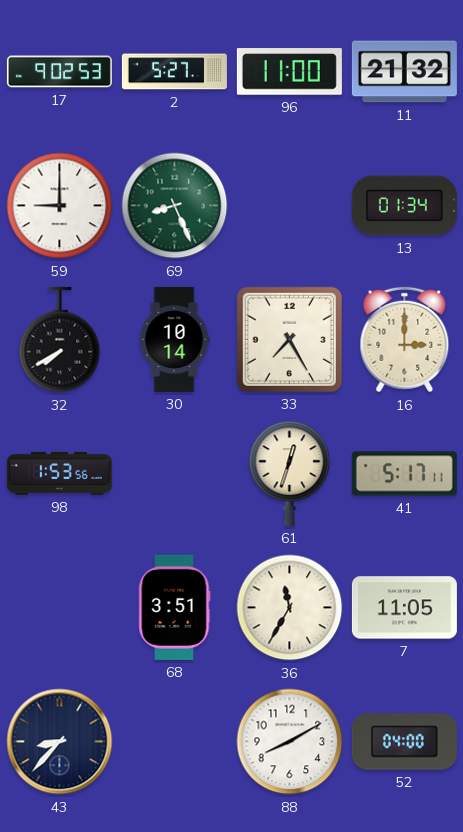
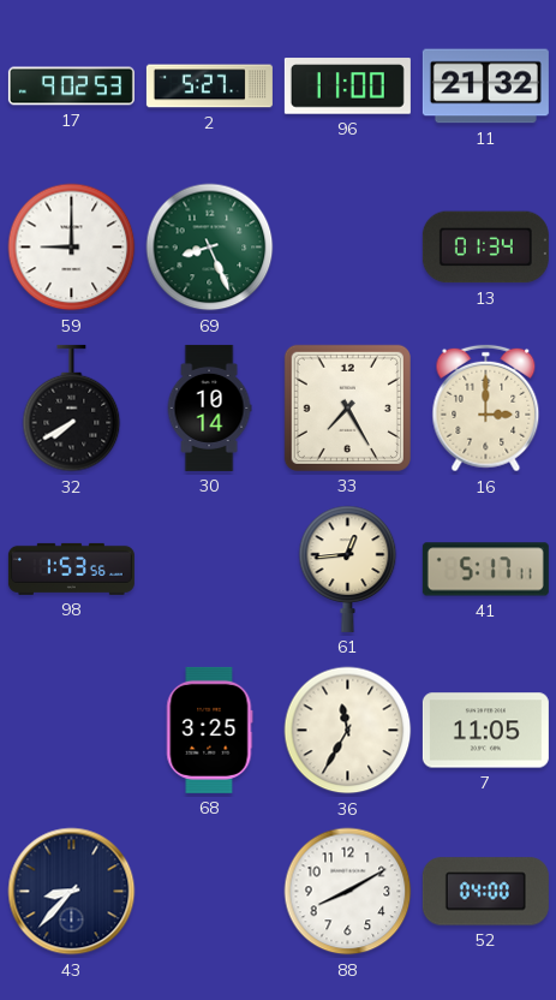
61: 12:33 -> 12:44
68: 3:51 -> 3:25
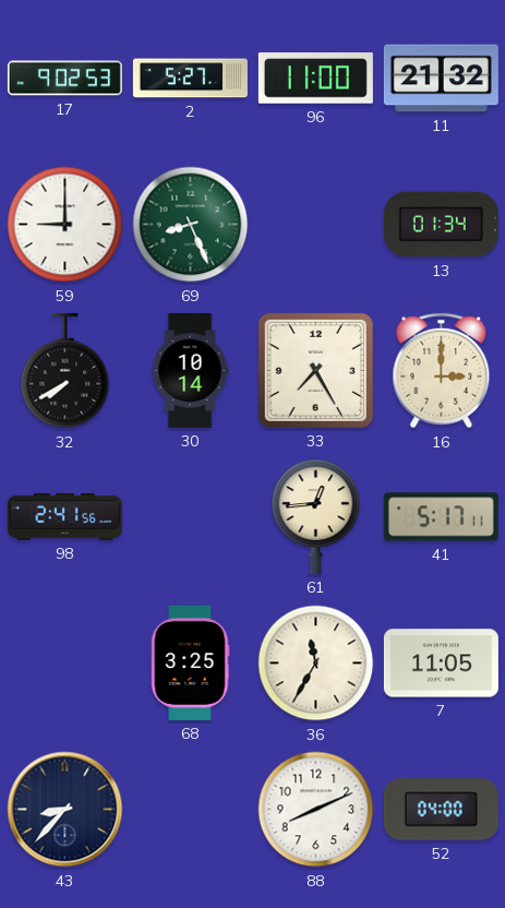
98: 1:53 -> 2:41
88: 8:10 -> 8:11
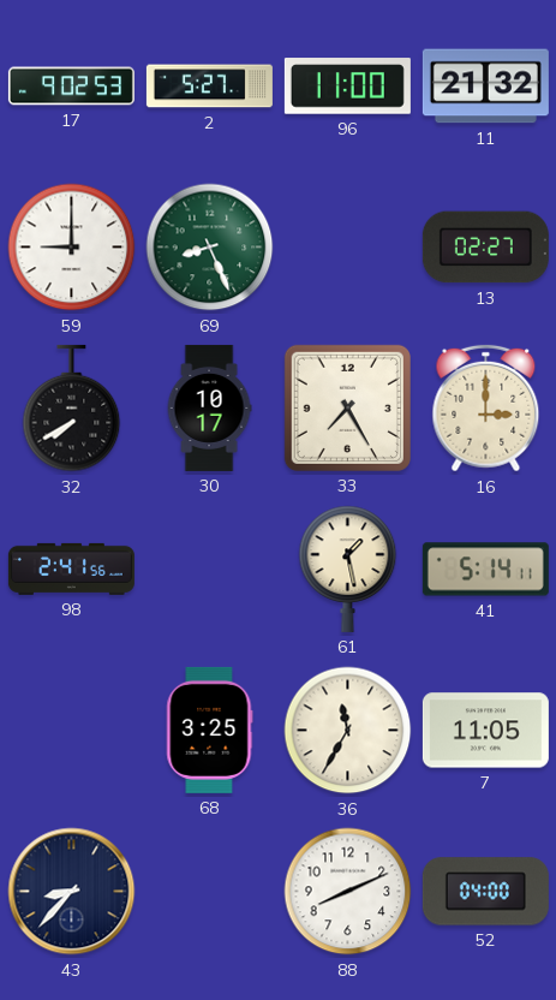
13: 01:34 -> 02:27
30: 10:14 -> 10:17
61: 12:44 -> 1:28
41: 5:17 -> 5:14
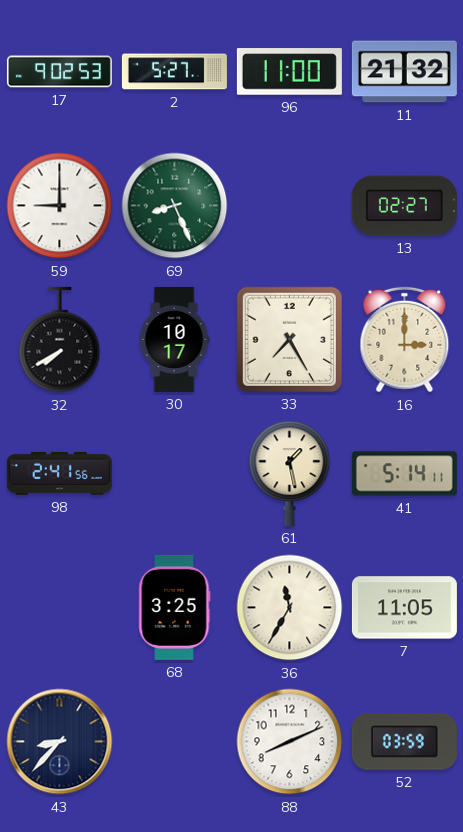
52: 04:00 -> 03:59
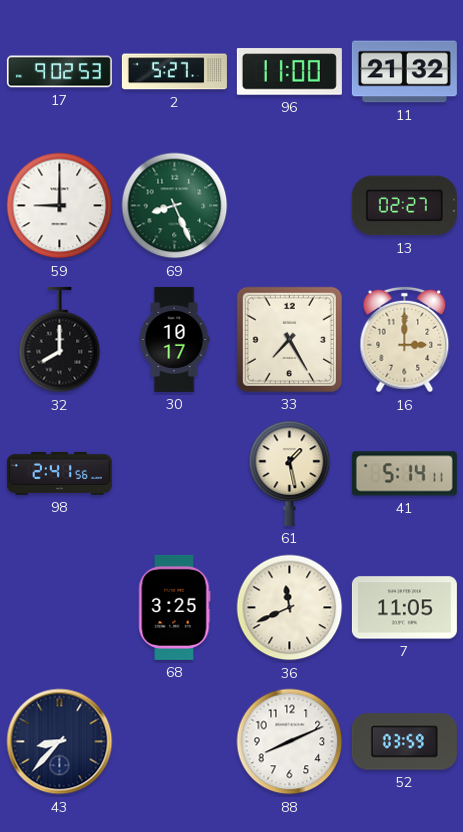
32: 7:40 -> 8:00
36: 11:35 -> 11:41
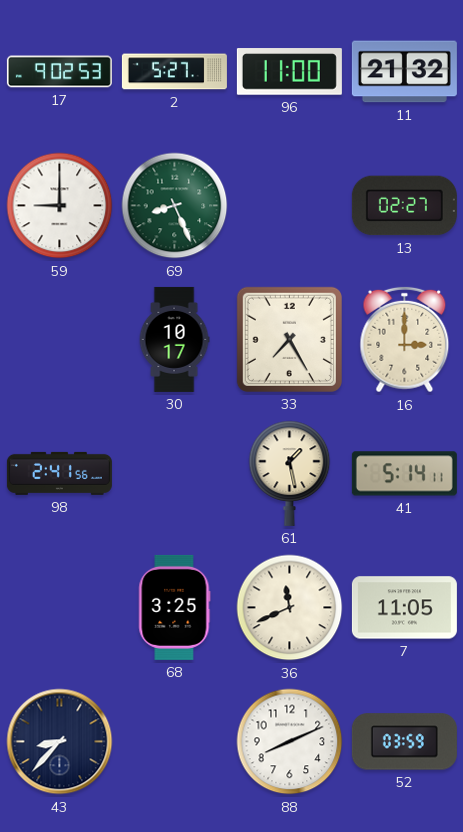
32: 8:00 -> none
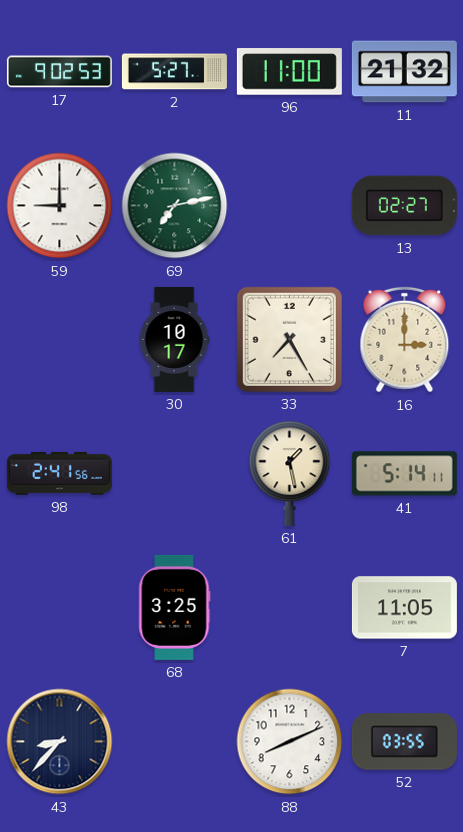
69: 8:26 -> 7:13
36: 11:41 -> none
52: 03:59 -> 03:55
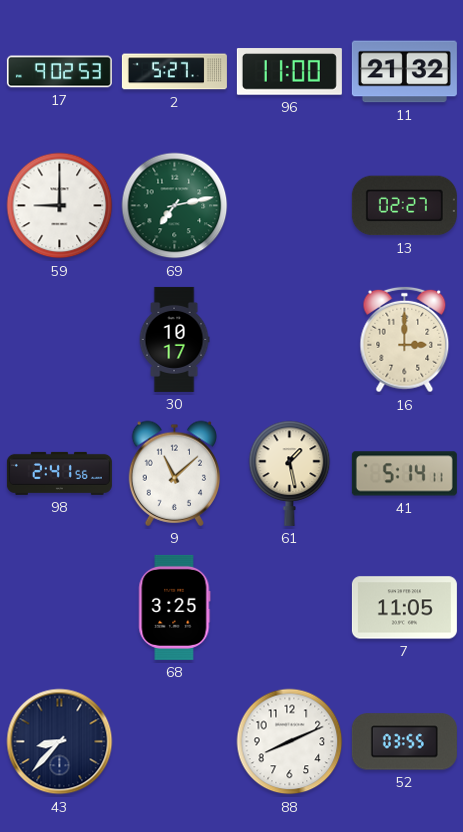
33: 7:25 -> none
9: none -> 11:08
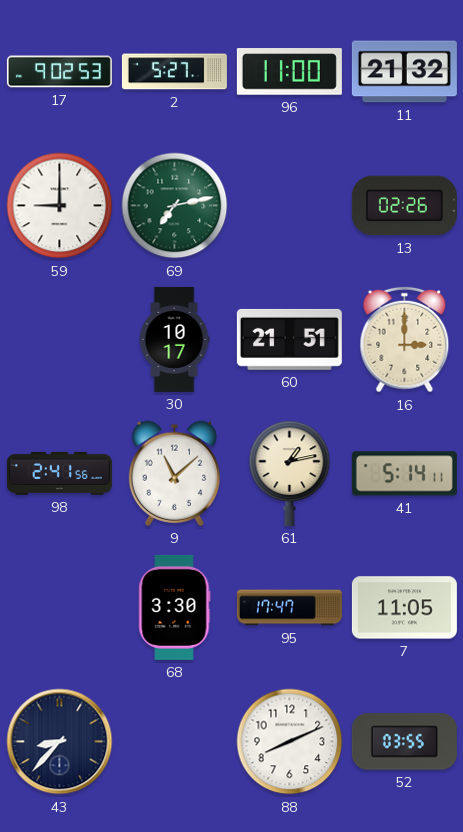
13: 02:27 -> 02:26
60: none -> 21:51
61: 1:28 -> 1:13
68: 3:25 -> 3:30
95: none -> 17:47
